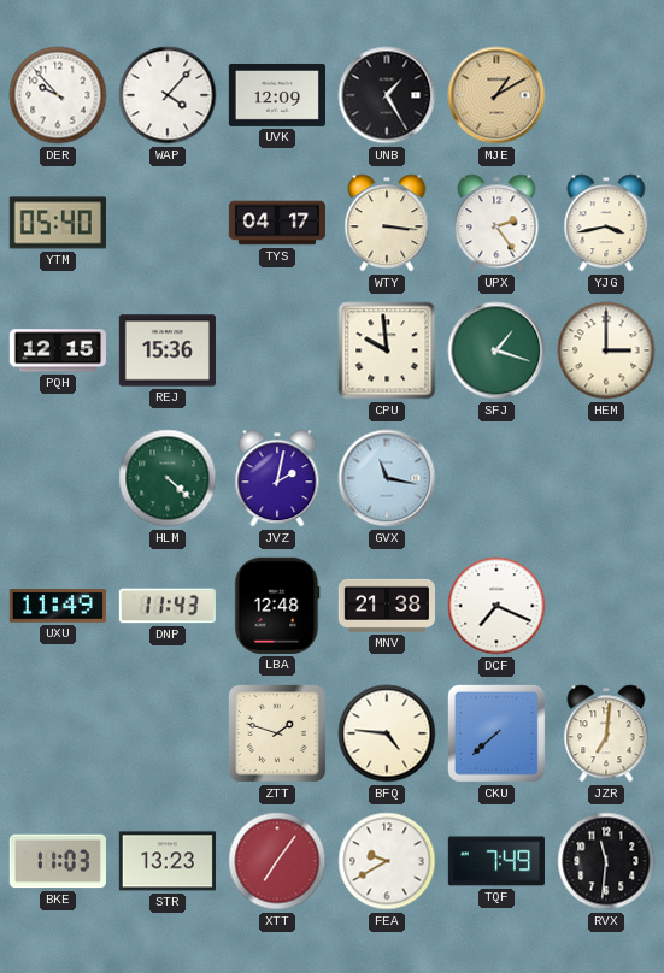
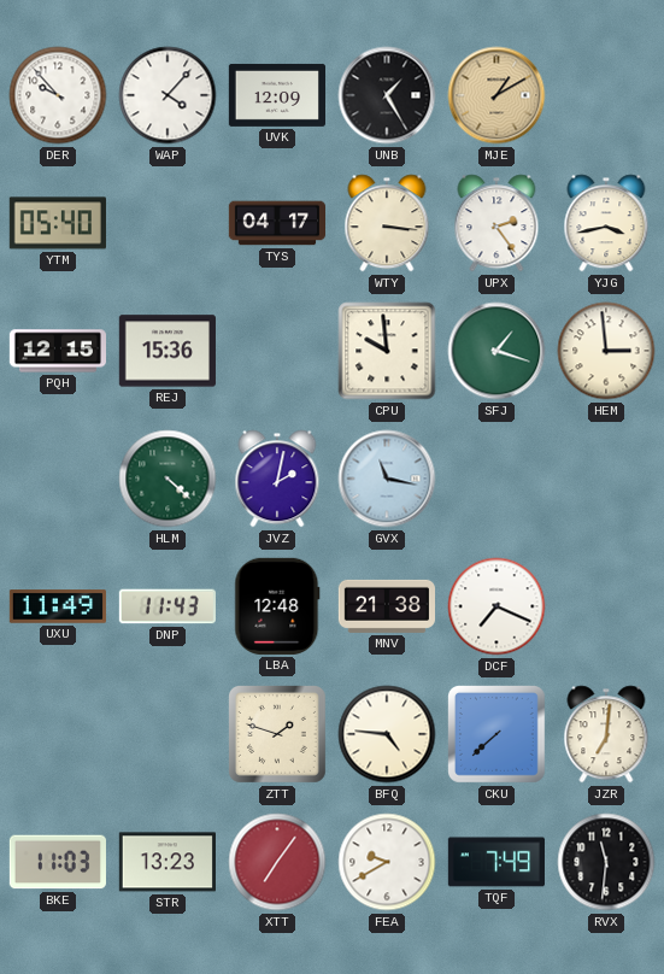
HEM: 3:00 -> 2:59
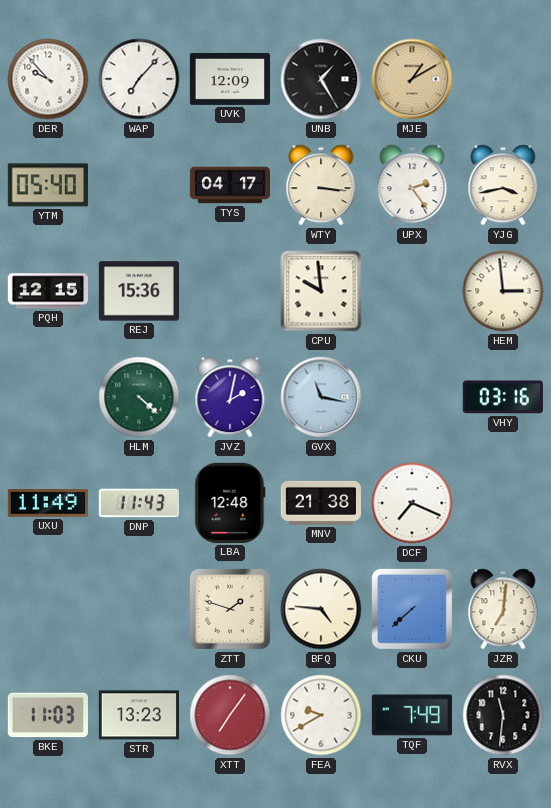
WAP: 4:07 -> 7:07
SFJ: 1:18 -> none
VHY: none -> 03:16
